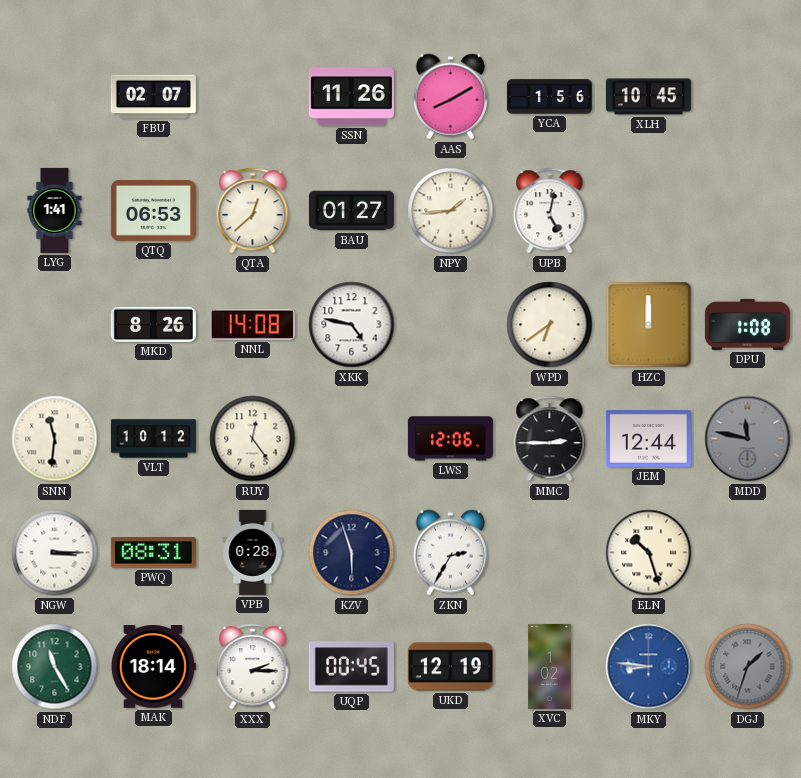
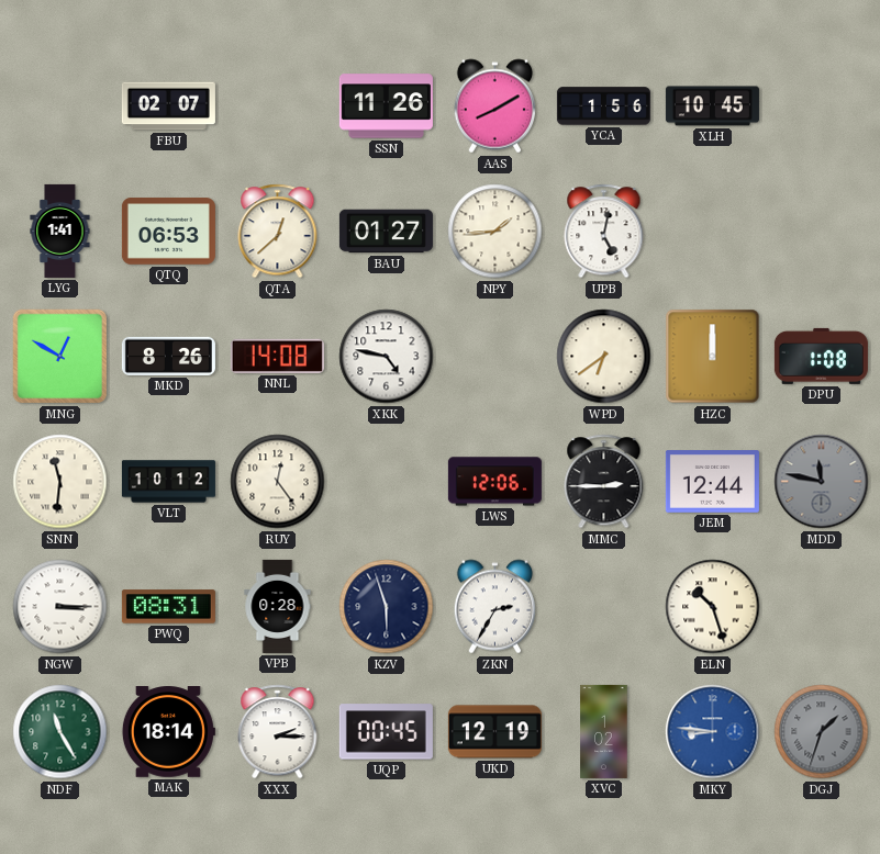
MNG: none -> 12:50
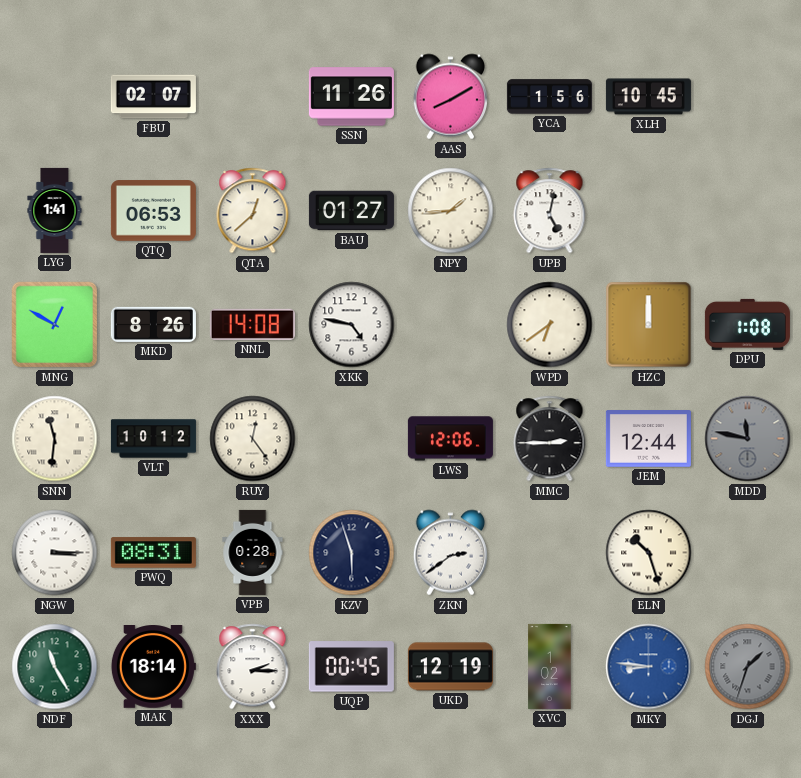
ZKN: 2:35 -> 2:39
